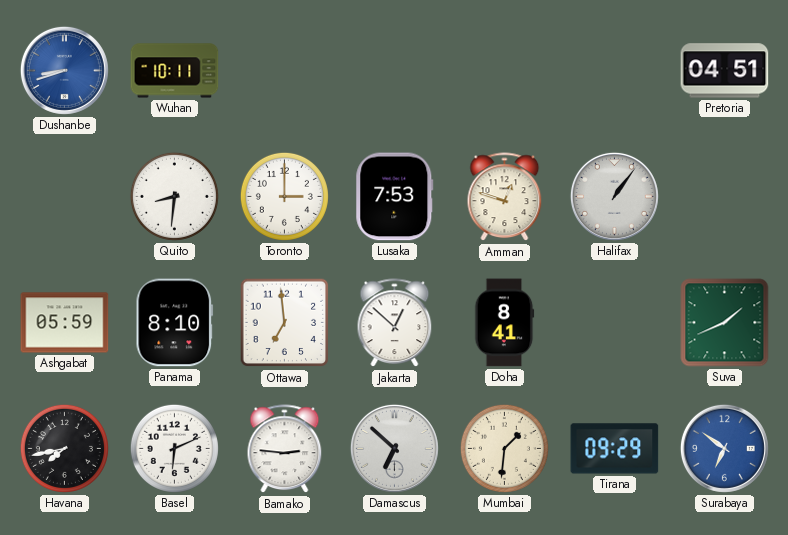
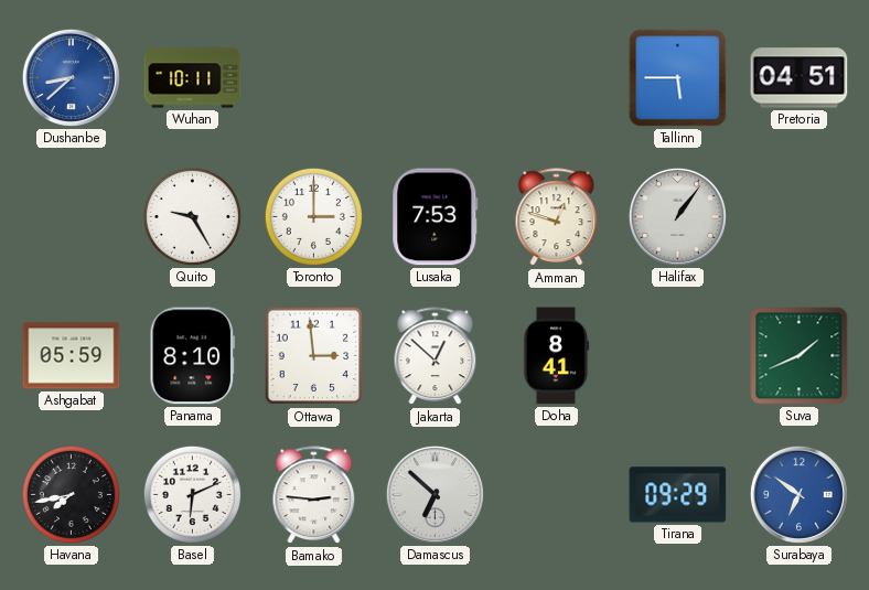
Dushanbe: 8:42 -> 8:38
Tallinn: none -> 5:45
Quito: 8:31 -> 9:25
Ottawa: 6:59 -> 2:59
Mumbai: 1:31 -> none
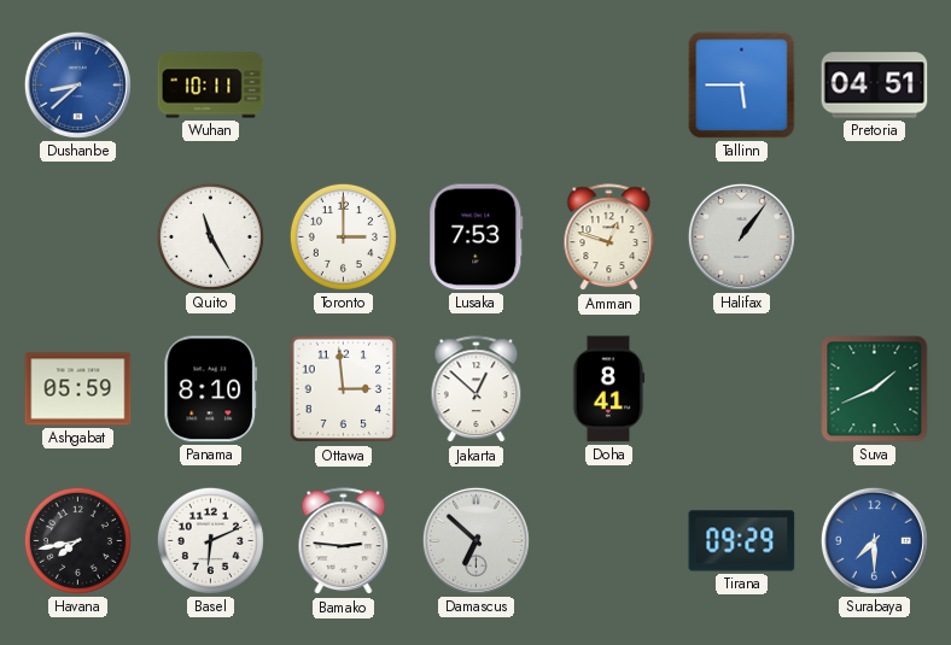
Quito: 9:25 -> 11:25
Surabaya: 6:51 -> 7:30
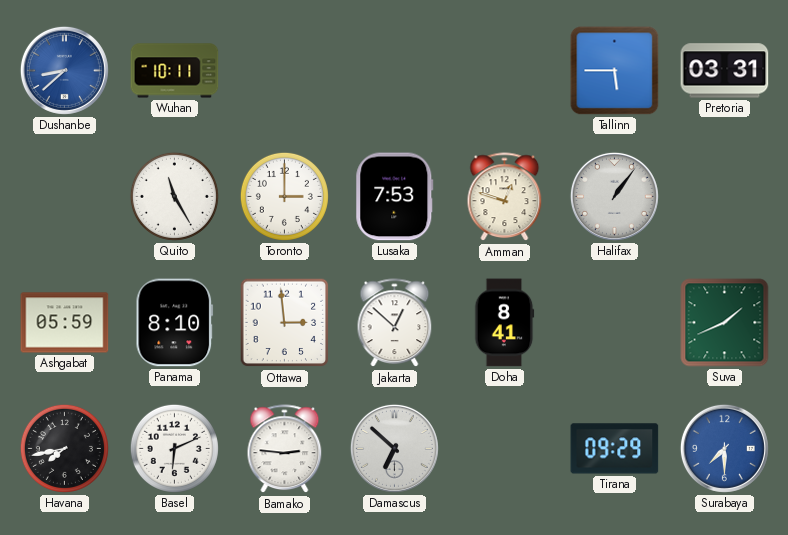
Pretoria: 04:51 -> 03:31
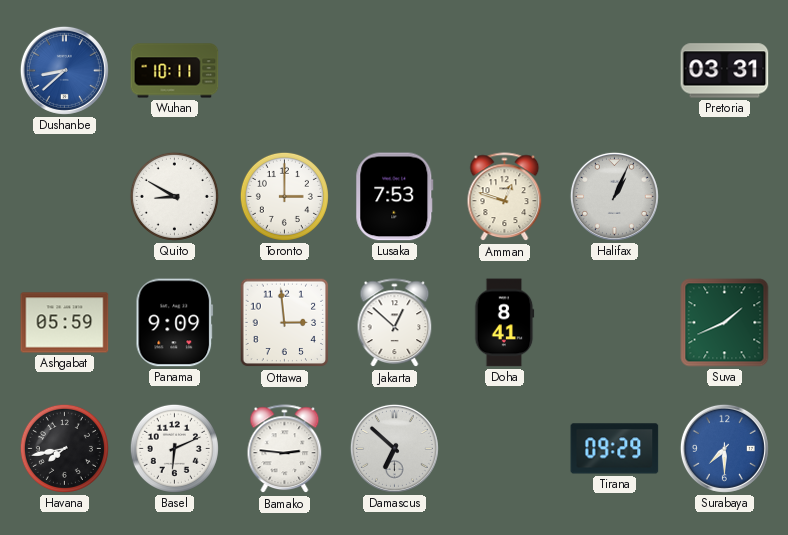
Tallinn: 5:45 -> none
Quito: 11:25 -> 8:50
Halifax: 1:06 -> 1:04
Panama: 8:10 -> 9:09
